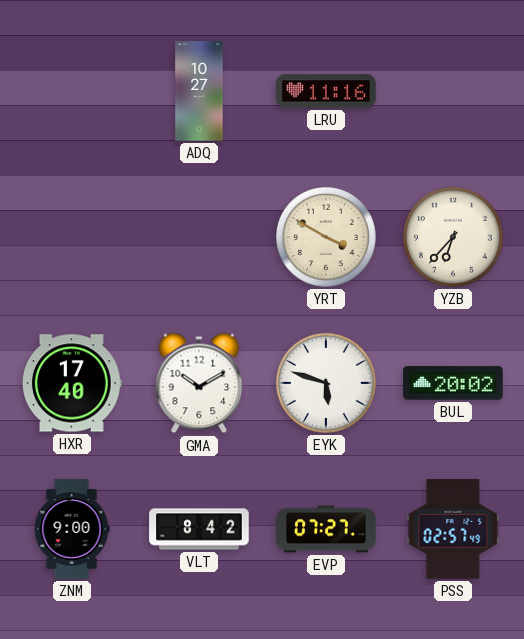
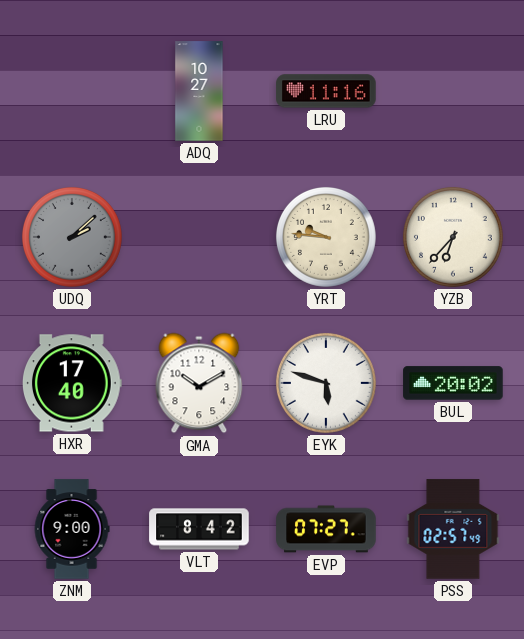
UDQ: none -> 2:08
YRT: 3:50 -> 9:46
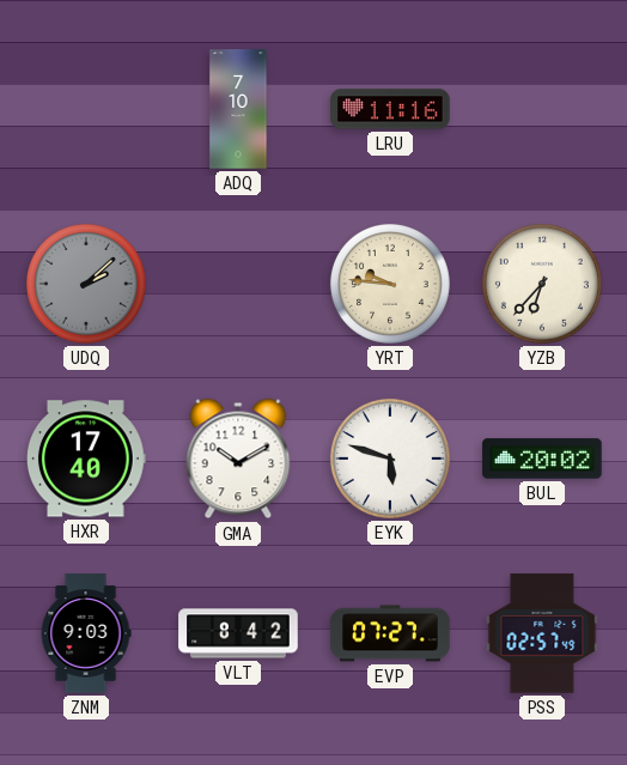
ADQ: 10:27 -> 7:10
ZNM: 9:00 -> 9:03
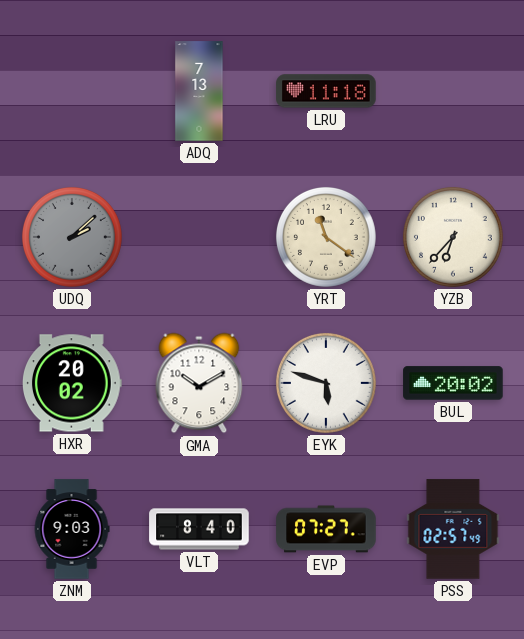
ADQ: 7:10 -> 7:13
LRU: 11:16 -> 11:18
YRT: 9:46 -> 11:21
HXR: 17:40 -> 20:02
VLT: 8:42 -> 8:40
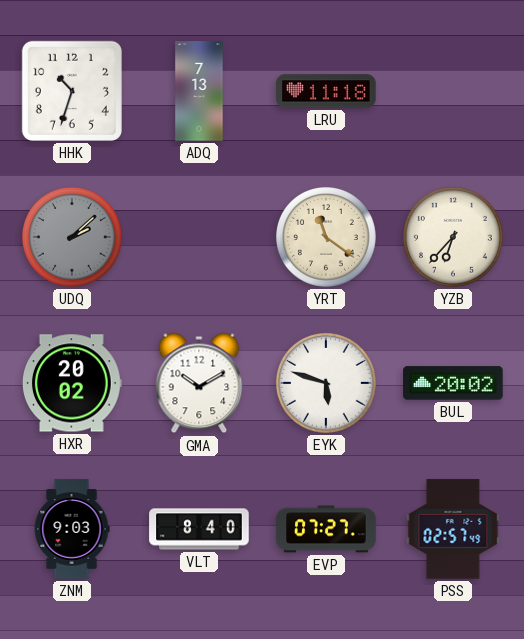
HHK: none -> 10:33
